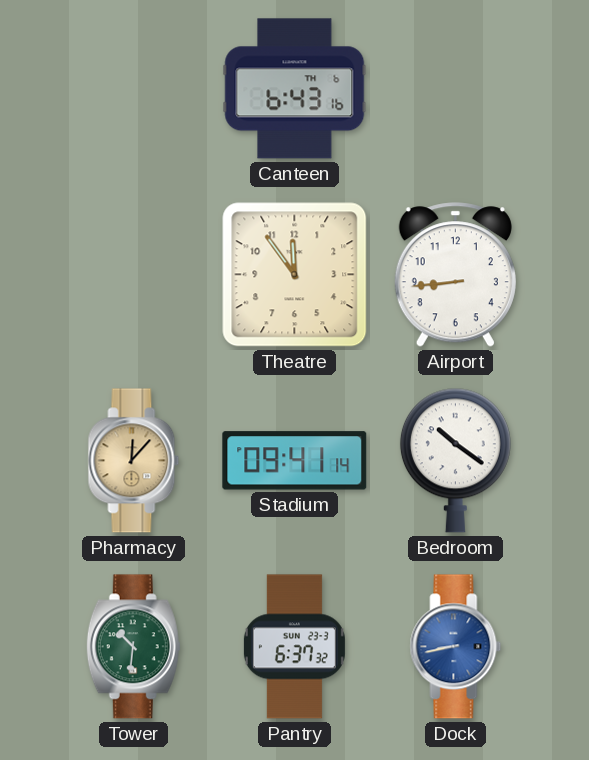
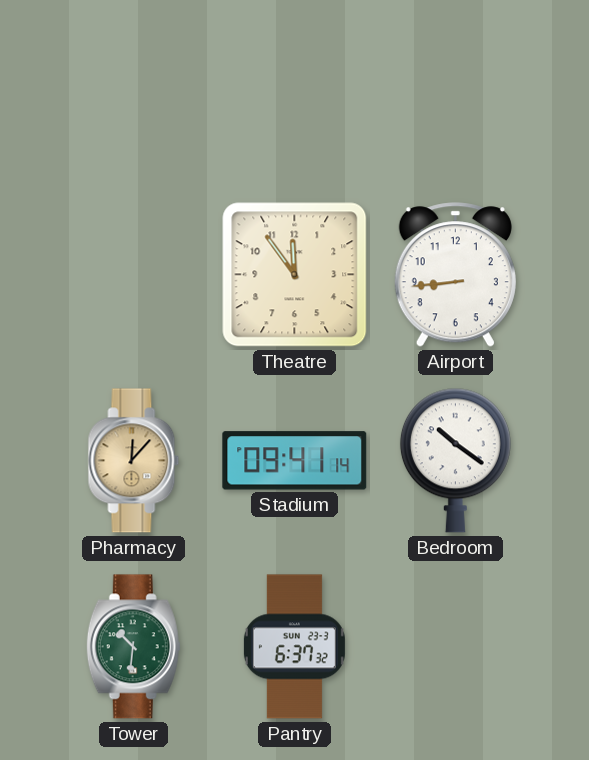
Canteen: 6:43 -> none
Dock: 8:43 -> none
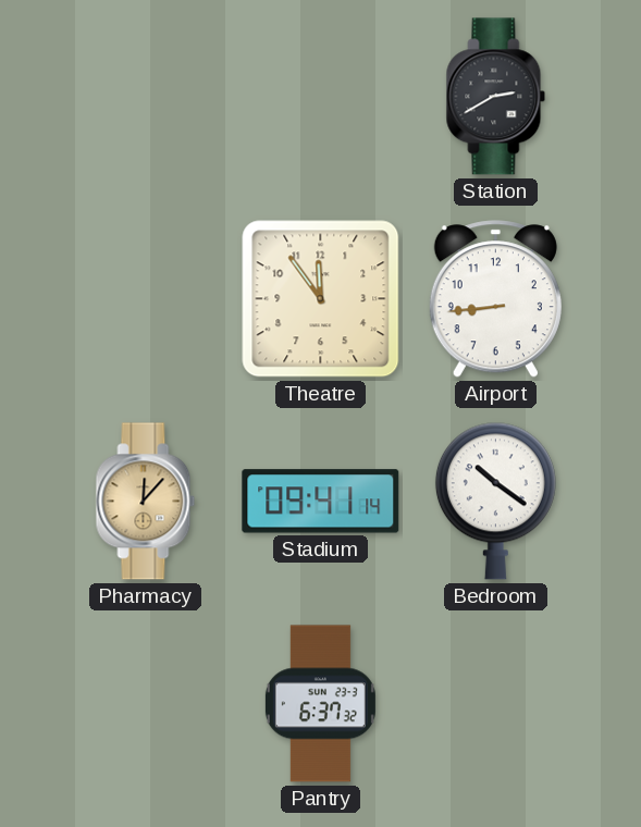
Station: none -> 2:40
Tower: 10:31 -> none
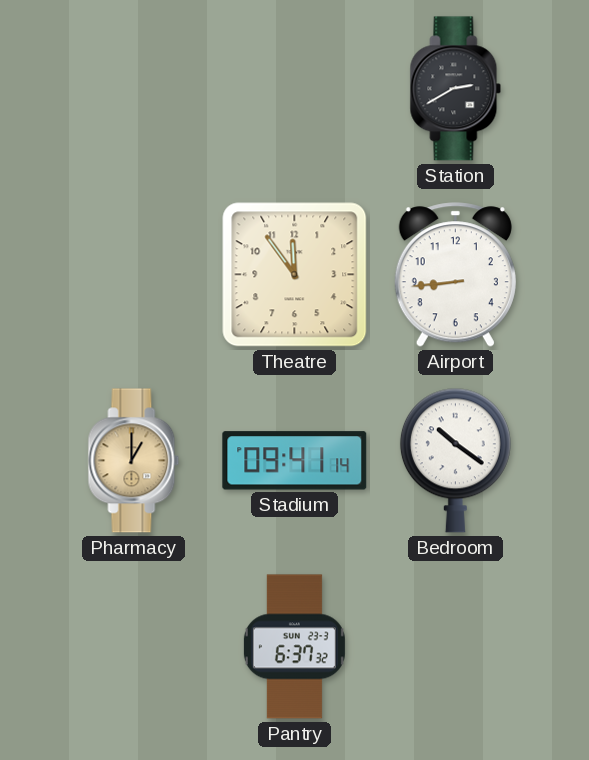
Pharmacy: 12:07 -> 1:00
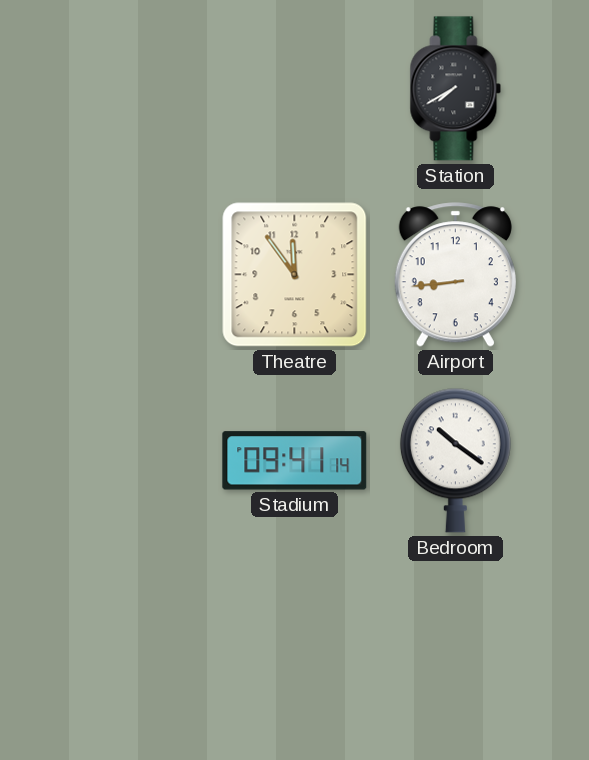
Station: 2:40 -> 7:40
Pharmacy: 1:00 -> none
Pantry: 6:37 -> none
